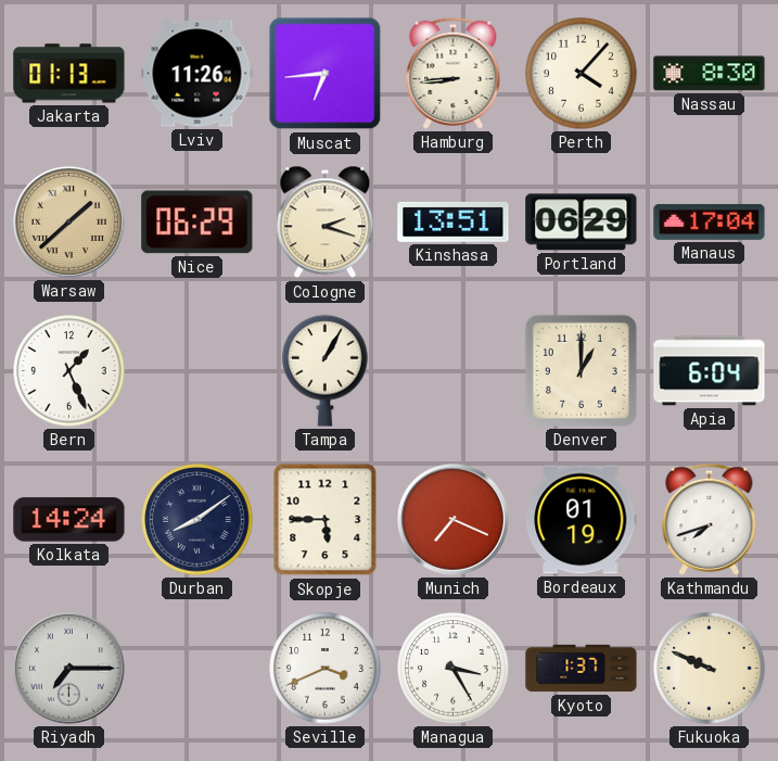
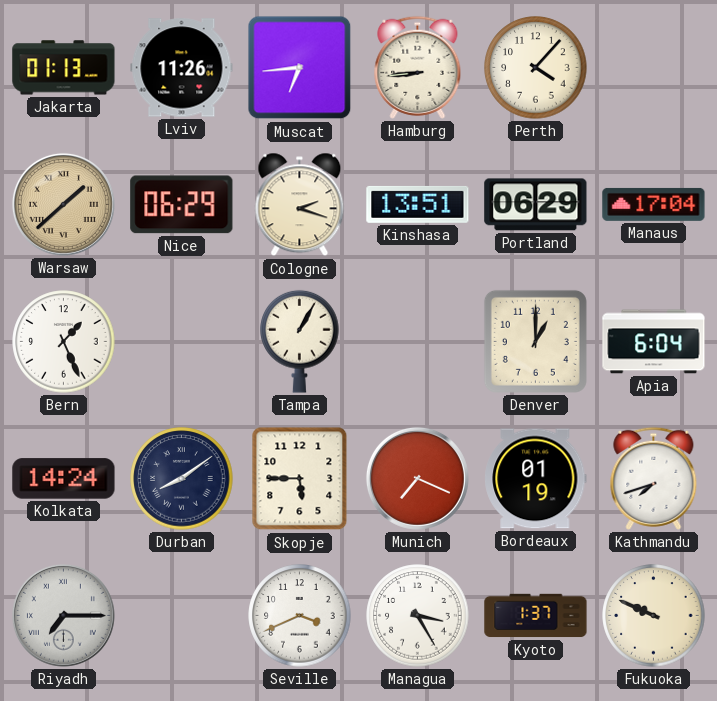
Nassau: 8:30 -> none
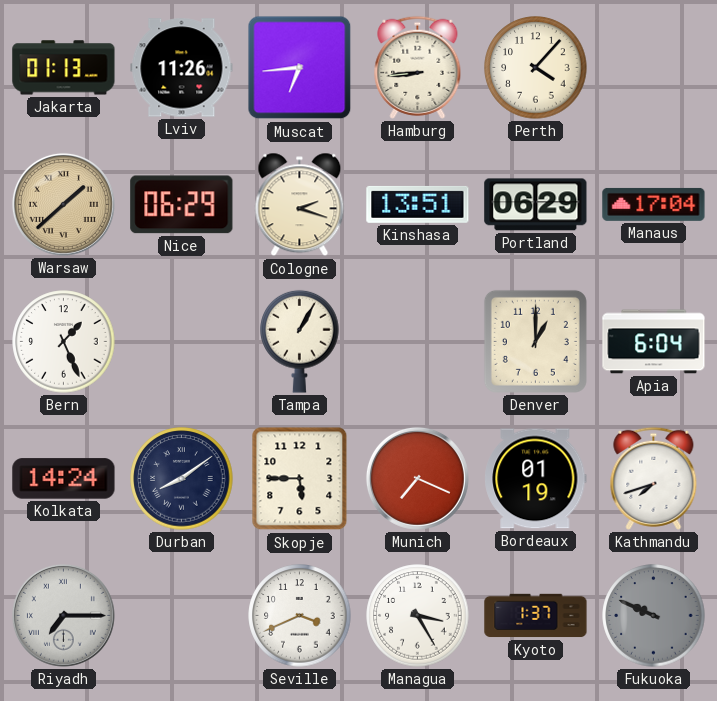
Fukuoka dial: cream -> grey
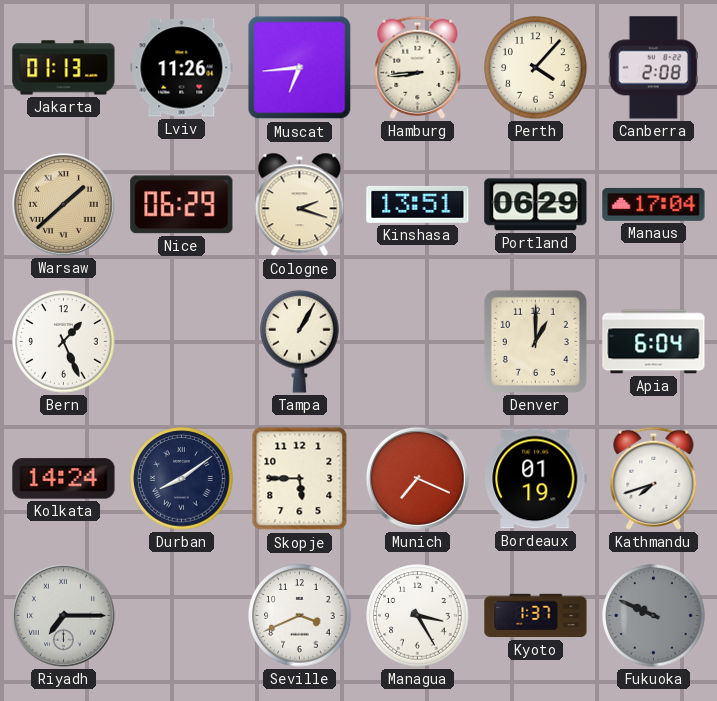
Canberra: none -> 2:08
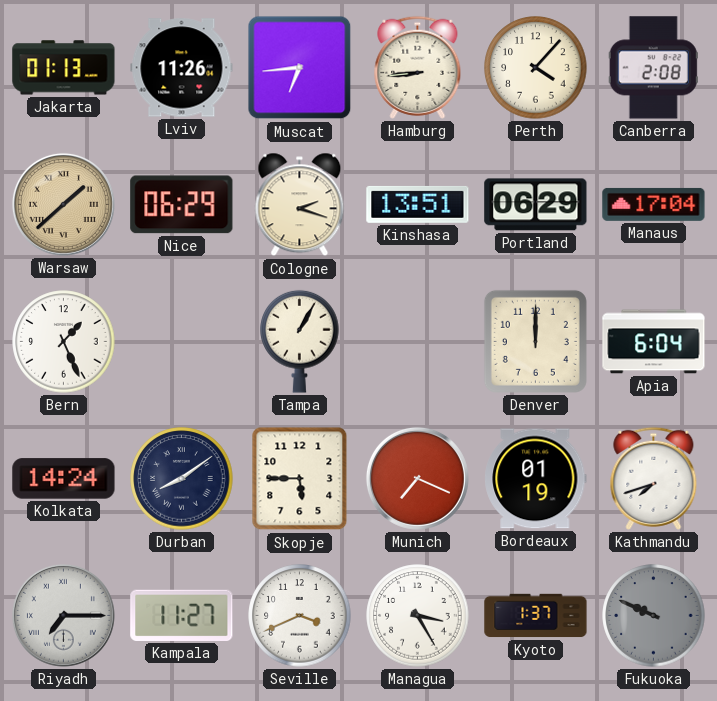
Denver: 1:00 -> 12:00
Kampala: none -> 11:27
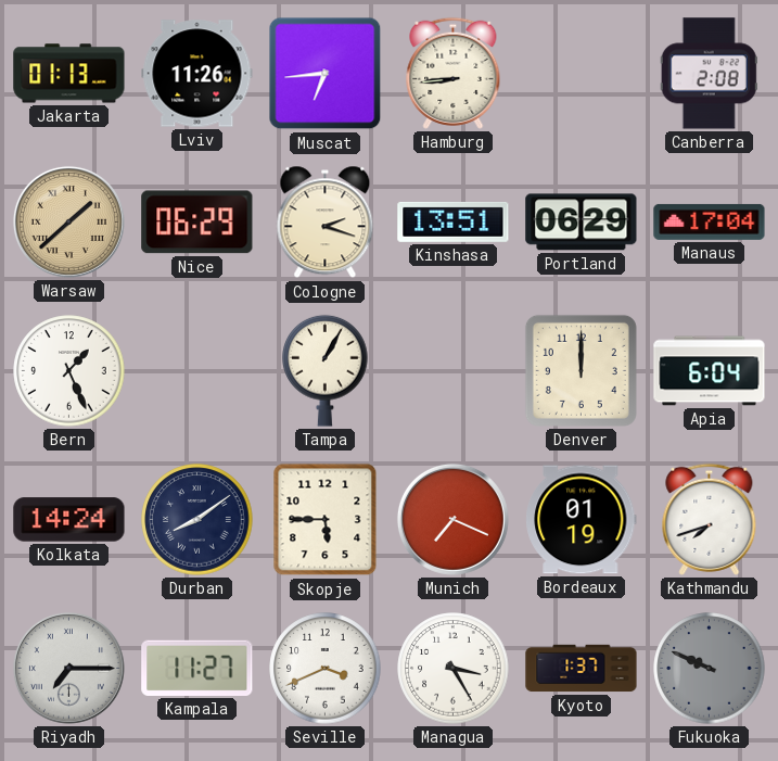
Perth: 4:07 -> none
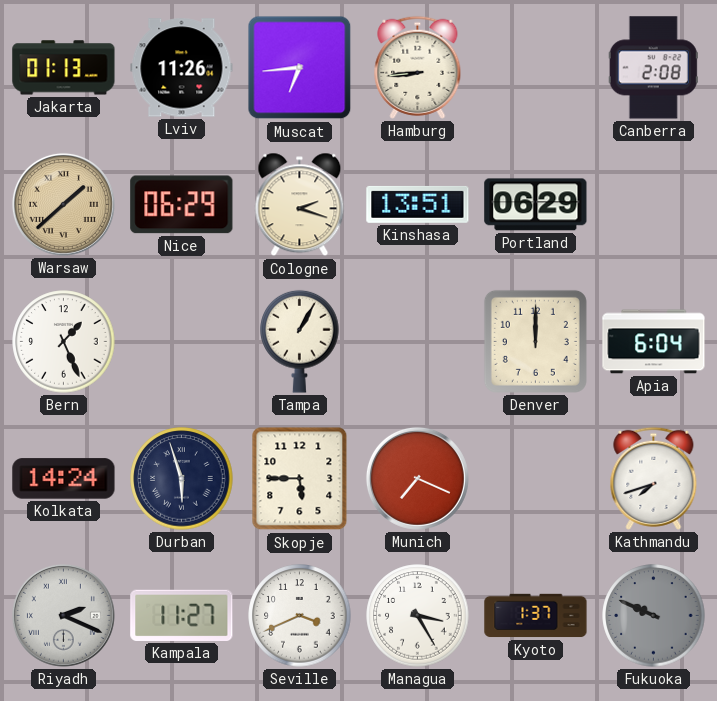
Manaus: 17:04 -> none
Durban: 8:09 -> 5:57
Bordeaux: 01:19 -> none
Riyadh: 7:15 -> 2:19
